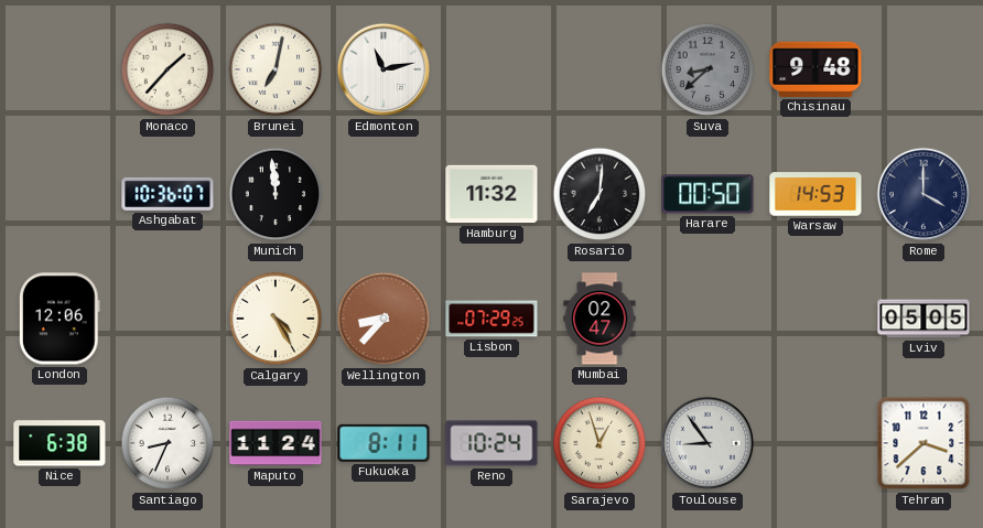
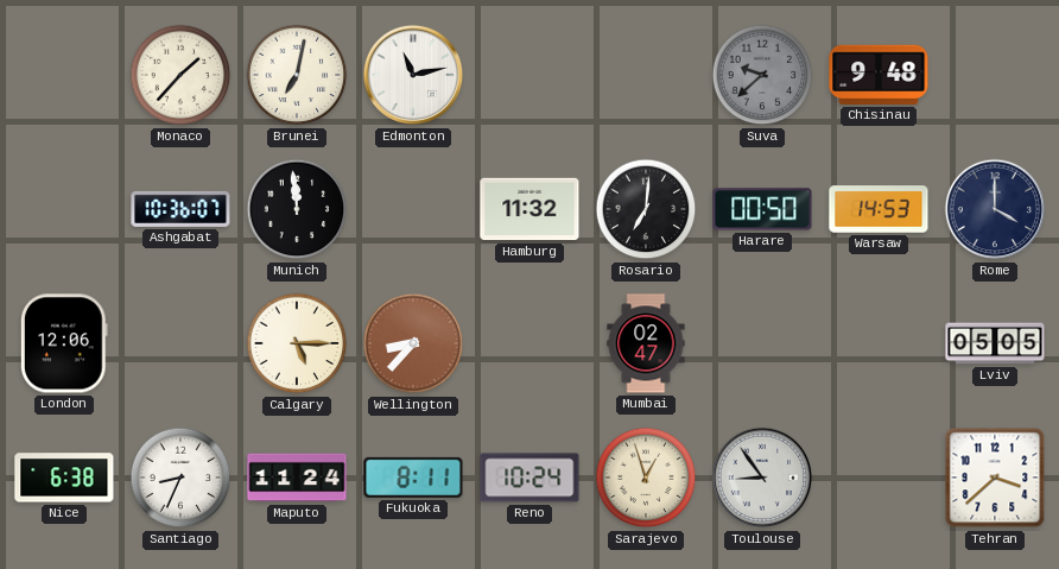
Suva: 8:38 -> 9:38
Calgary: 4:25 -> 5:15
Lisbon: 07:29 -> none
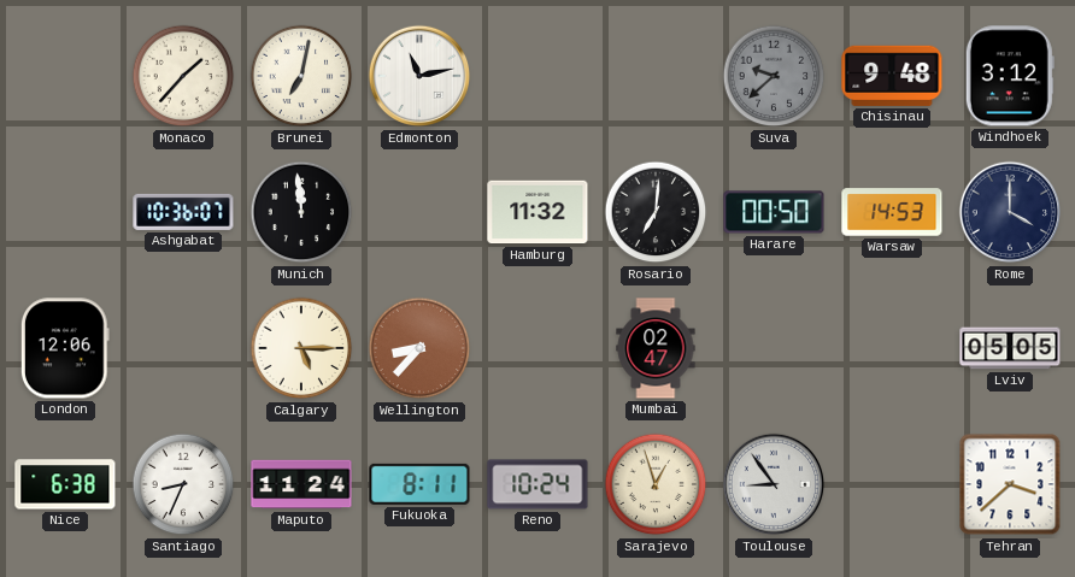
Windhoek: none -> 3:12
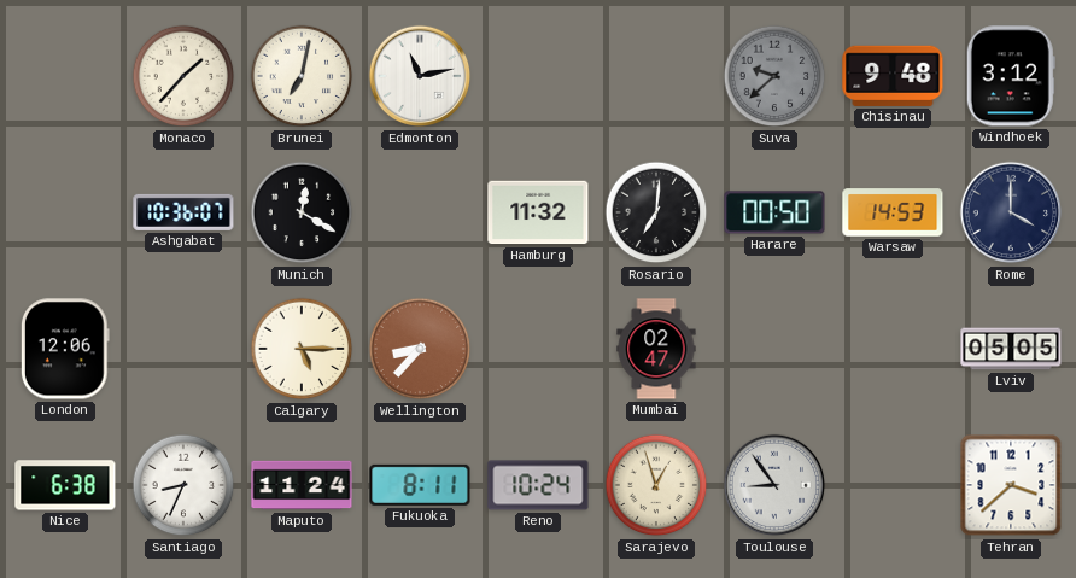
Munich: 11:59 -> 12:20
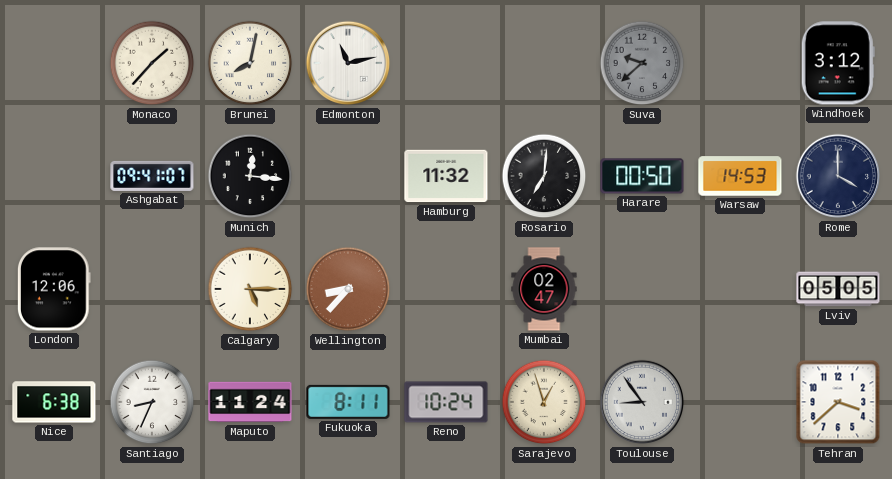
Brunei: 7:02 -> 8:02
Chisinau: 9:48 -> none
Ashgabat: 10:36 -> 09:41
Munich: 12:20 -> 12:16
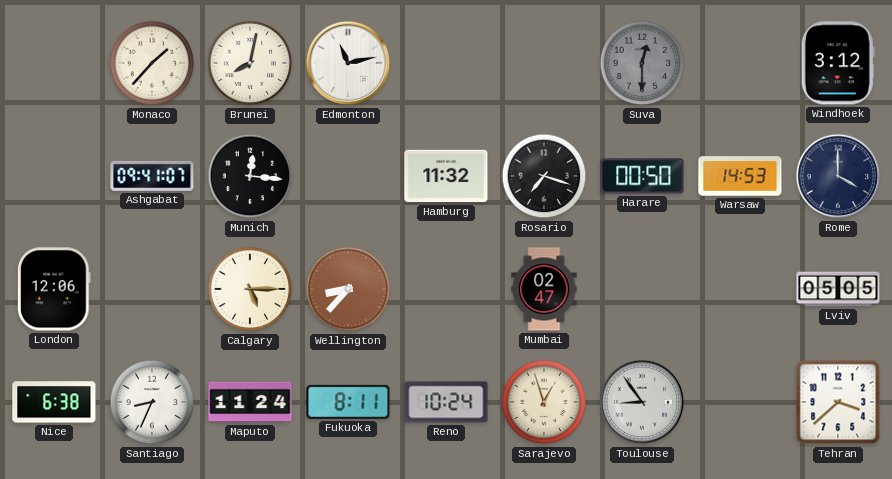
Suva: 9:38 -> 12:30
Rosario: 7:01 -> 7:18
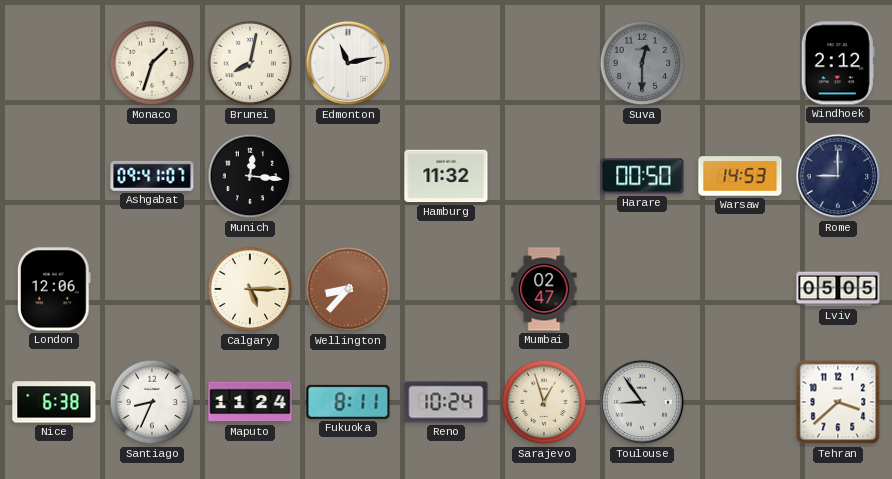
Monaco: 1:37 -> 1:33
Windhoek: 3:12 -> 2:12
Rosario: 7:18 -> none
Rome: 4:00 -> 9:00
